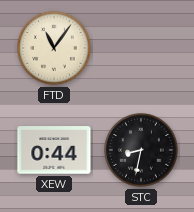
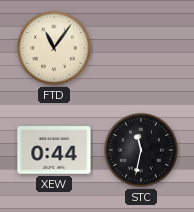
STC: 8:32 -> 11:32
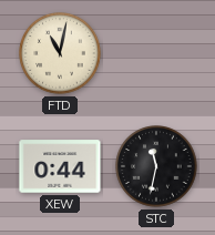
FTD: 11:06 -> 11:02
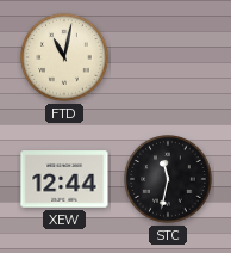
XEW: 0:44 -> 12:44
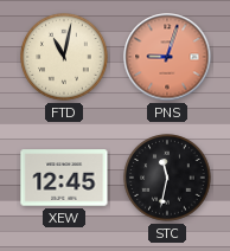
PNS: none -> 9:03
XEW: 12:44 -> 12:45
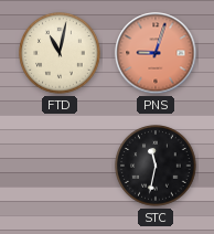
XEW: 12:45 -> none
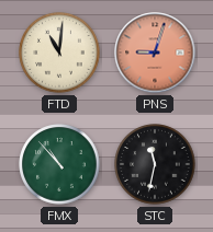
FTD: 11:02 -> 11:01
FMX: none -> 10:53
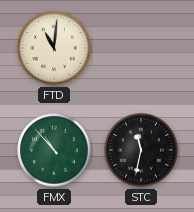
PNS: 9:03 -> none
